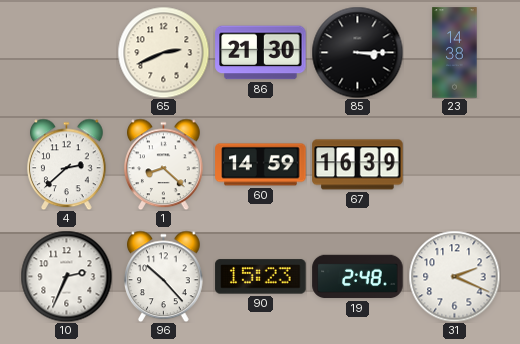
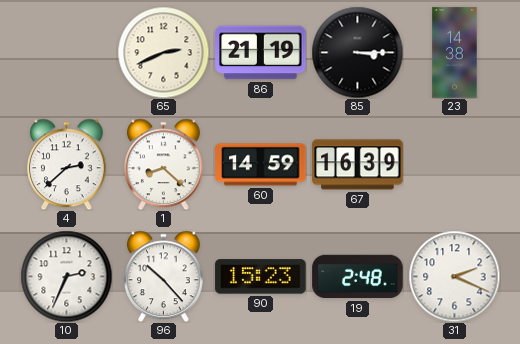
86: 21:30 -> 21:19
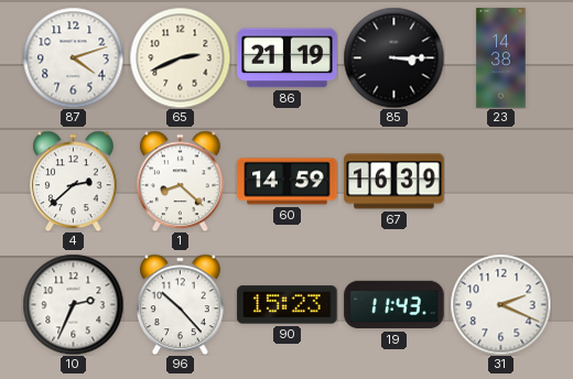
87: none -> 4:12
19: 2:48 -> 11:43
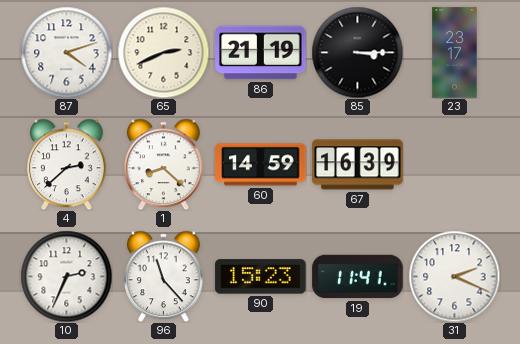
23: 14:38 -> 23:17
96: 10:23 -> 11:23
19: 11:43 -> 11:41
